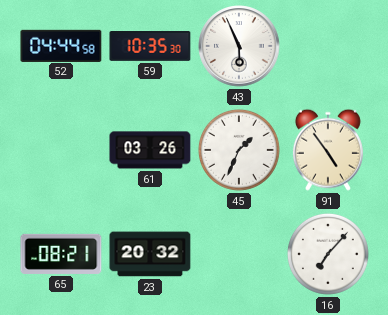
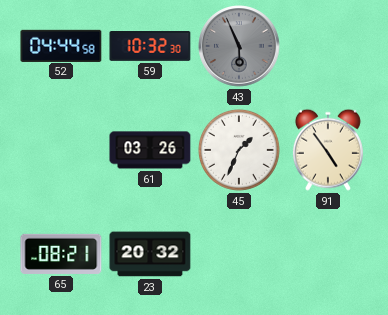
59: 10:35 -> 10:32
43 dial: white -> grey
16: 7:07 -> none
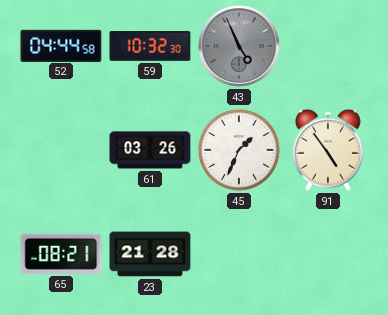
43: 5:56 -> 4:56
23: 20:32 -> 21:28
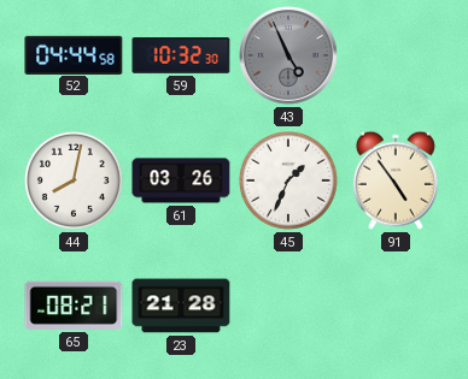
44: none -> 8:02
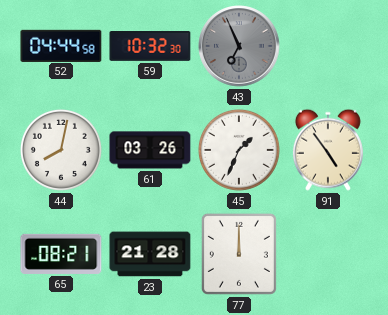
43: 4:56 -> 6:56
77: none -> 12:00
